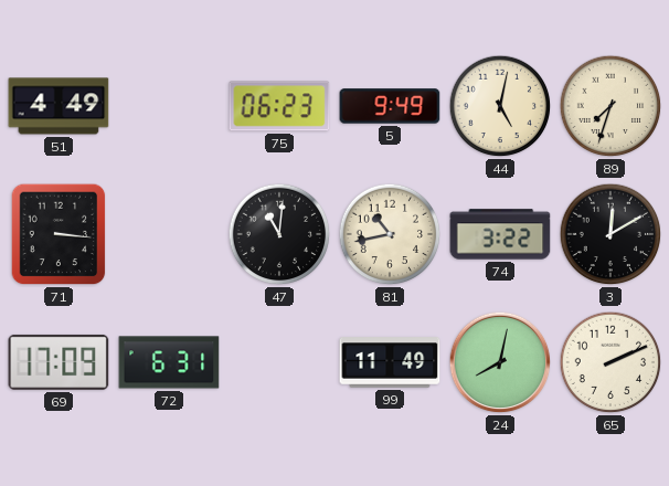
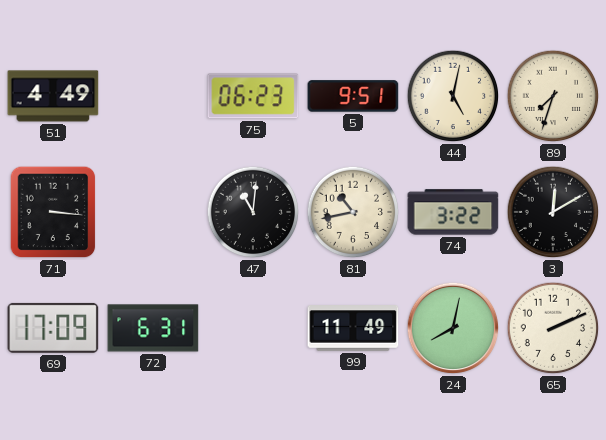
5: 9:49 -> 9:51
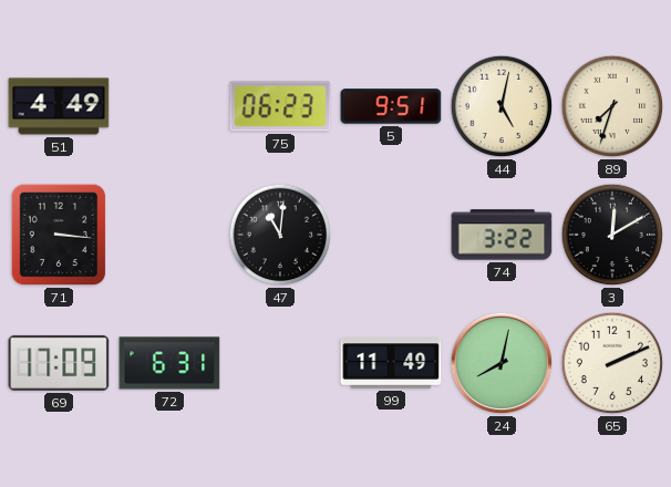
81: 10:43 -> none
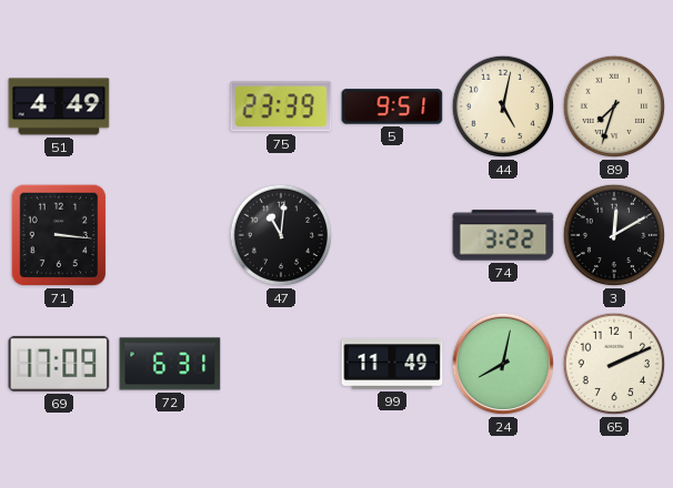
75: 06:23 -> 23:39
